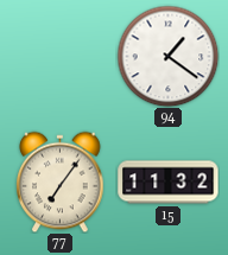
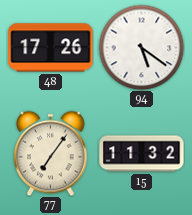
48: none -> 17:26
94: 1:21 -> 5:21
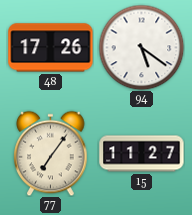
15: 11:32 -> 11:27
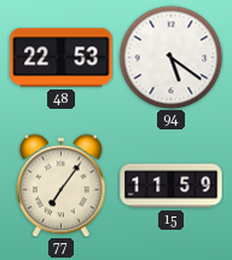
48: 17:26 -> 22:53
15: 11:27 -> 11:59
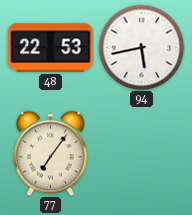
94: 5:21 -> 5:43
15: 11:59 -> none
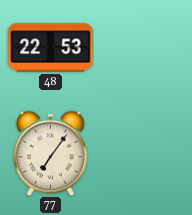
94: 5:43 -> none
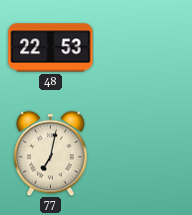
77: 7:06 -> 7:02
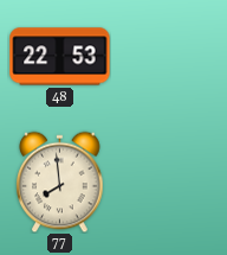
77: 7:02 -> 7:59
